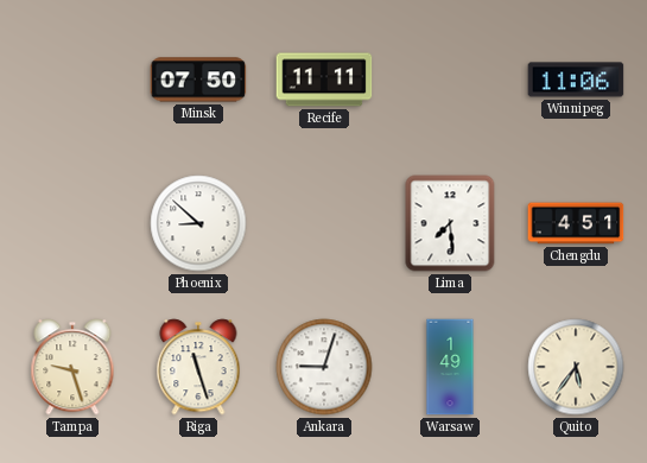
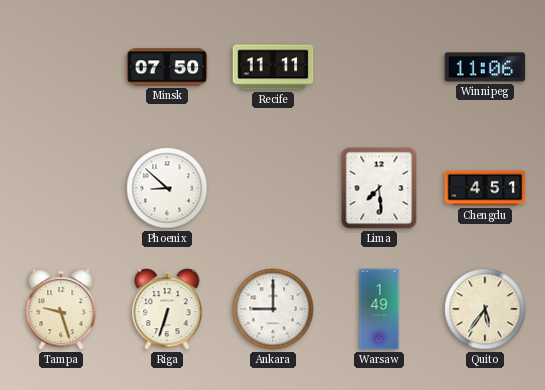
Riga: 11:27 -> 6:33
Ankara: 9:03 -> 9:00
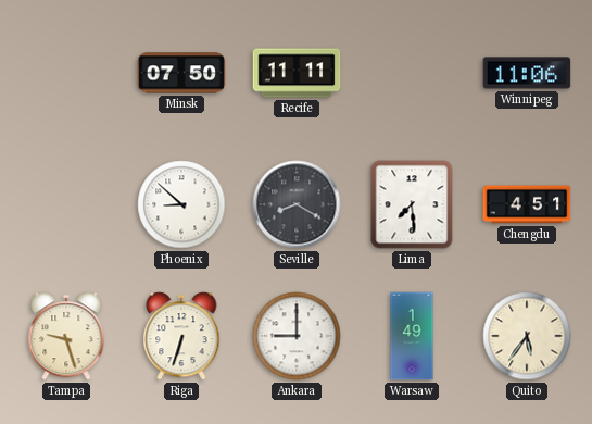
Seville: none -> 8:20
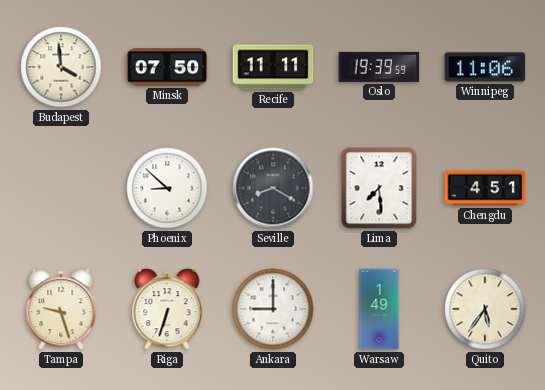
Budapest: none -> 3:59
Oslo: none -> 19:39
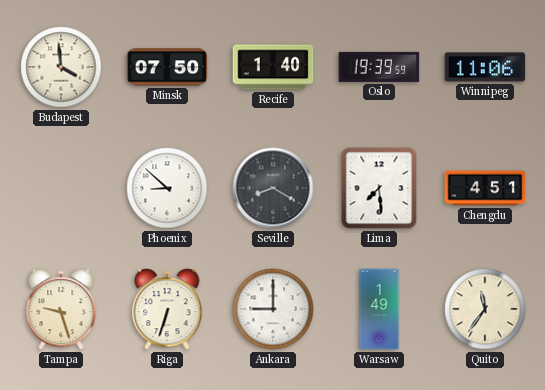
Recife: 11:11 -> 1:40
Quito: 5:36 -> 11:36
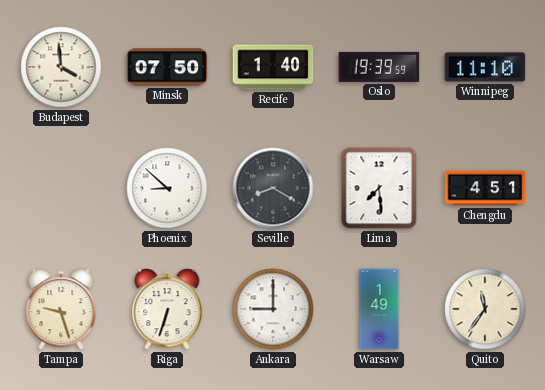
Winnipeg: 11:06 -> 11:10
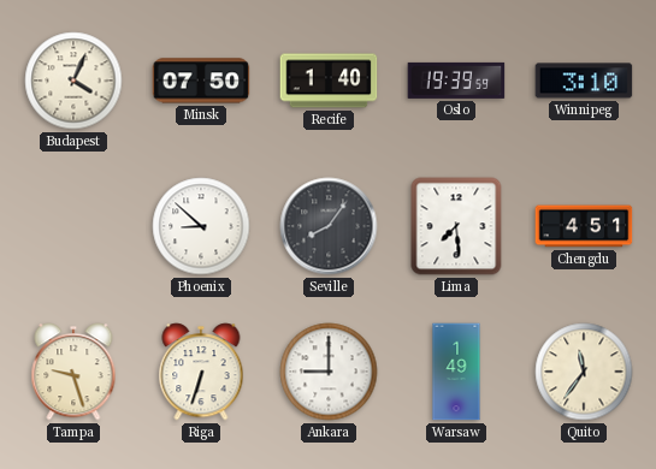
Budapest: 3:59 -> 4:04
Winnipeg: 11:10 -> 3:10
Seville: 8:20 -> 8:06
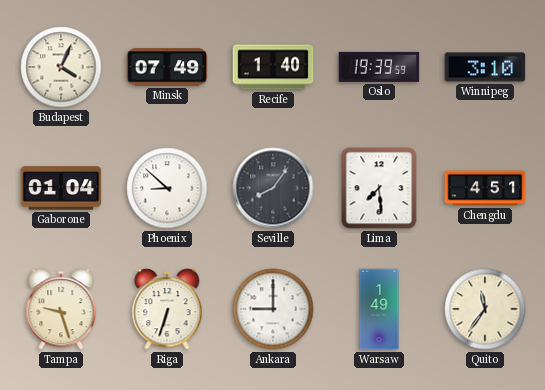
Minsk: 07:50 -> 07:49
Gaborone: none -> 01:04
